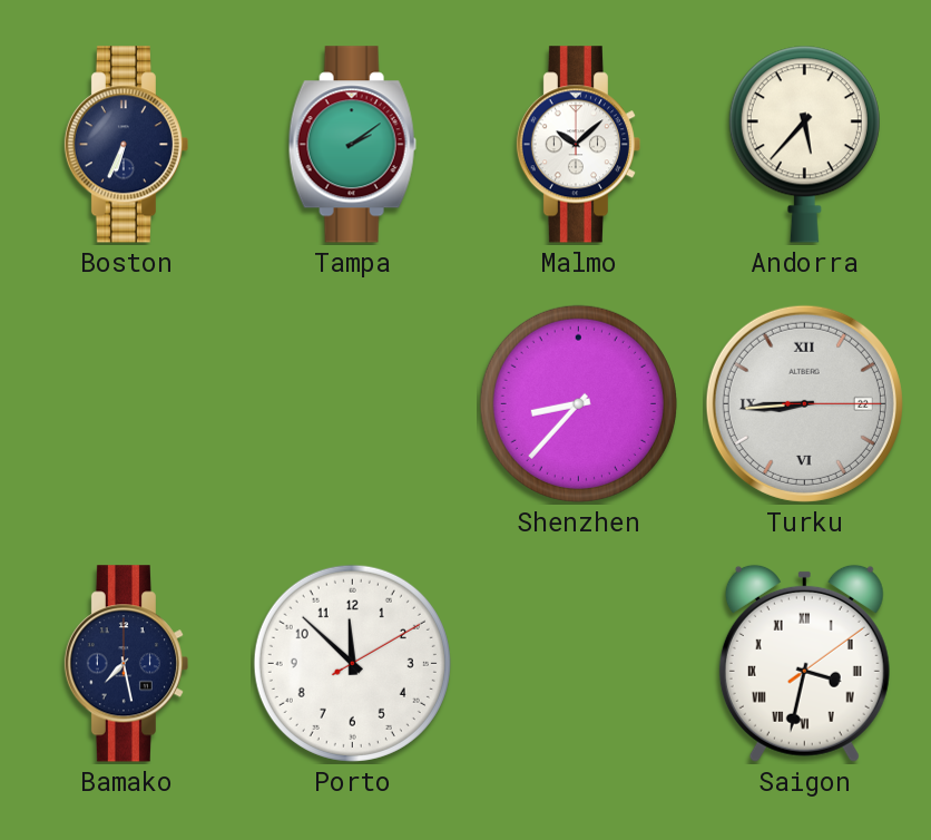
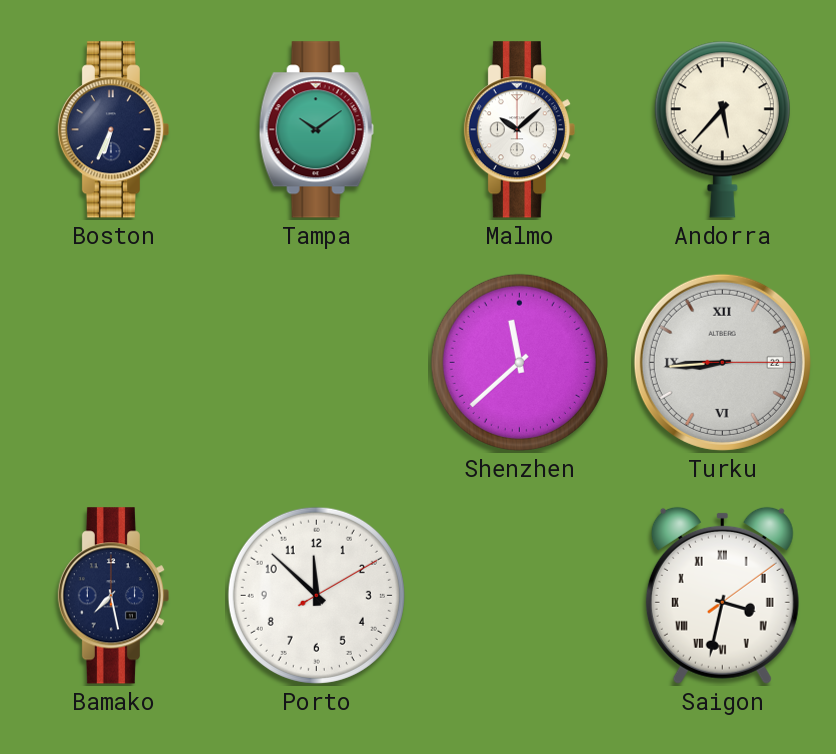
Tampa: 2:09 -> 10:09
Shenzhen: 8:37 -> 11:38
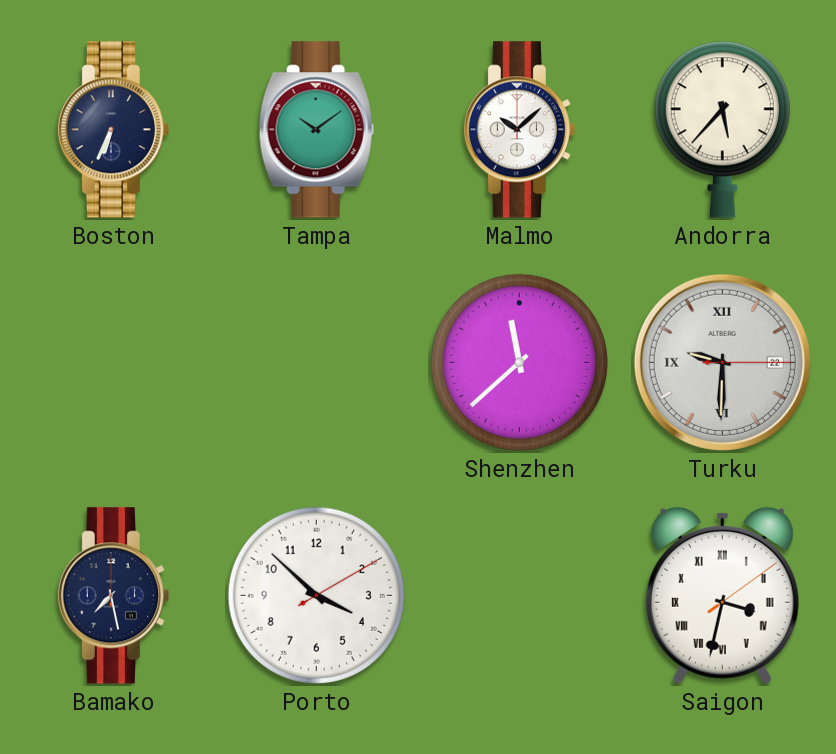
Turku: 8:44 -> 9:30
Porto: 11:52 -> 3:52
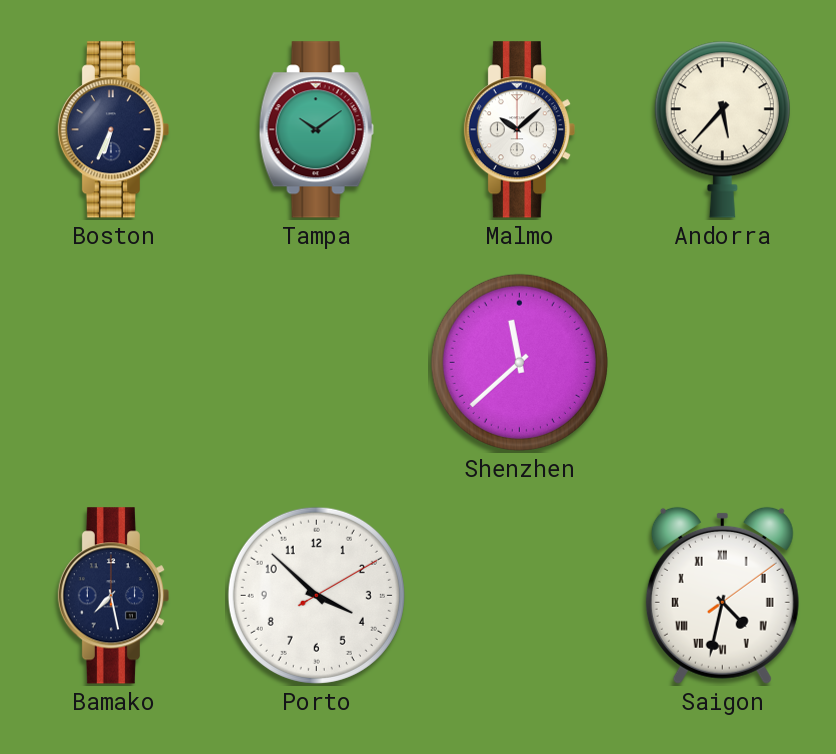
Turku: 9:30 -> none
Saigon: 3:32 -> 4:32
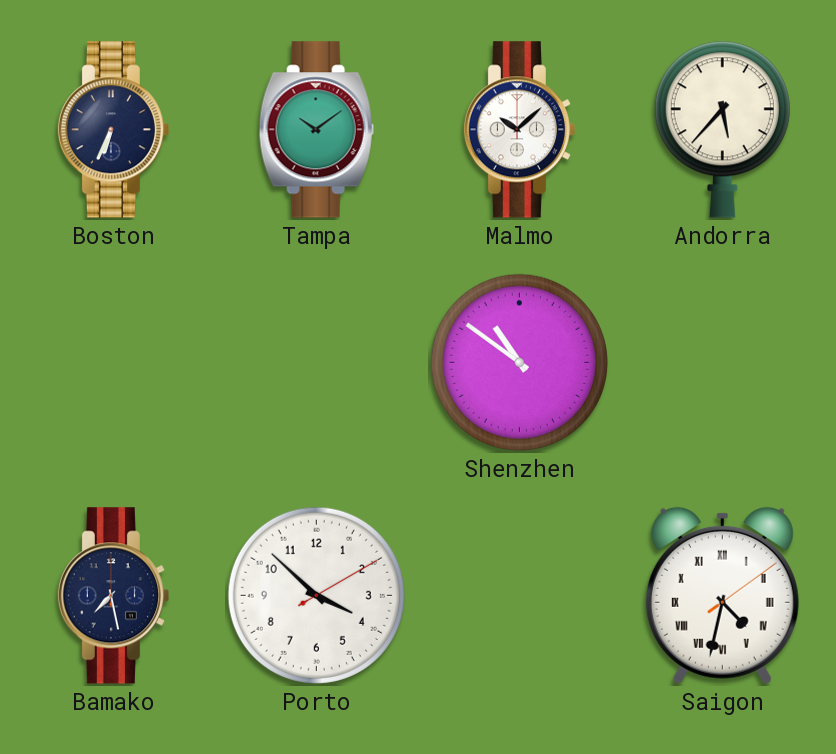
Shenzhen: 11:38 -> 10:51
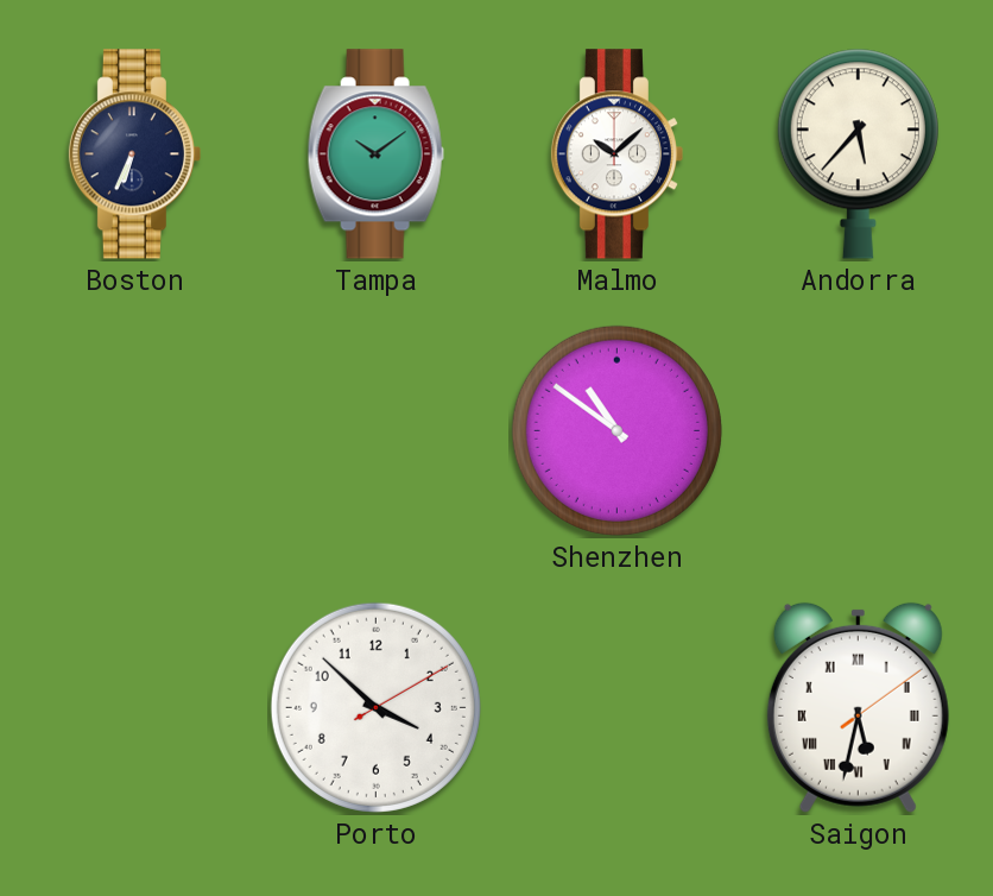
Bamako: 7:28 -> none
Saigon: 4:32 -> 5:32
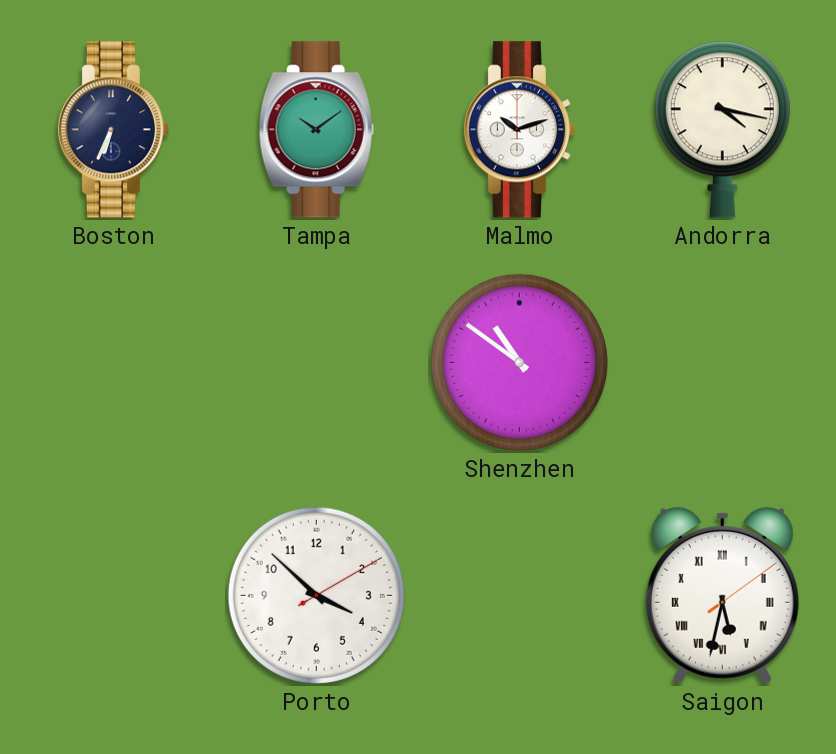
Malmo: 10:08 -> 10:12
Andorra: 5:37 -> 4:17
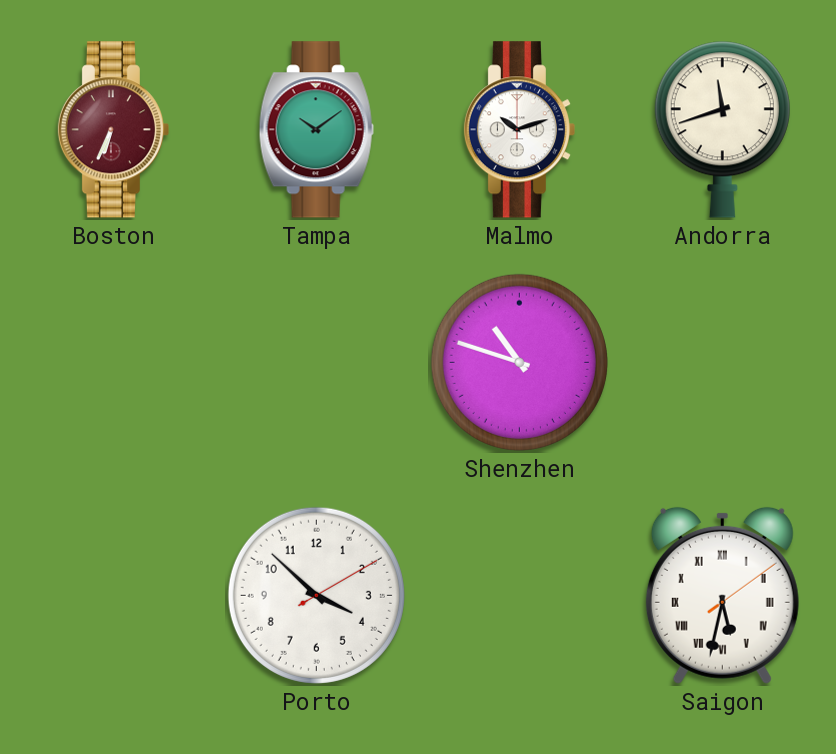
Boston dial: navy -> burgundy
Andorra: 4:17 -> 11:42
Shenzhen: 10:51 -> 10:48
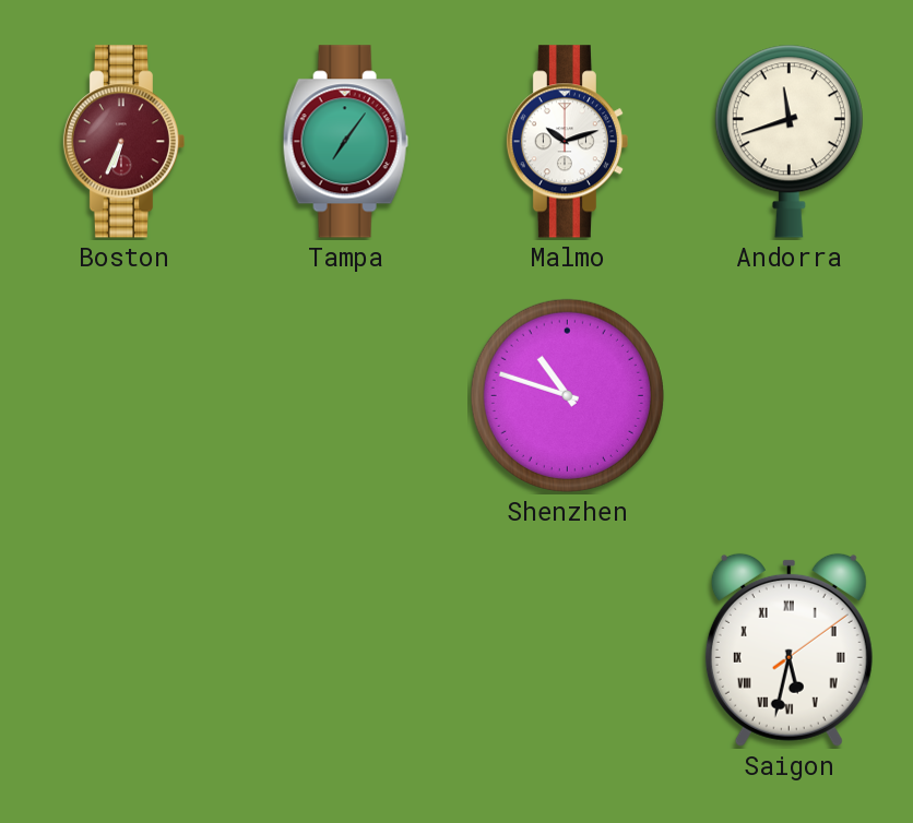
Tampa: 10:09 -> 7:06
Porto: 3:52 -> none
